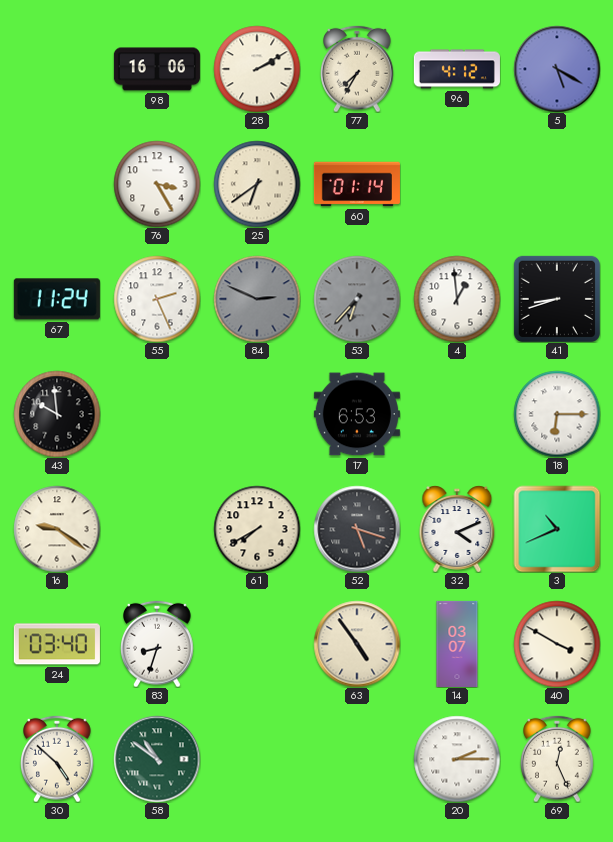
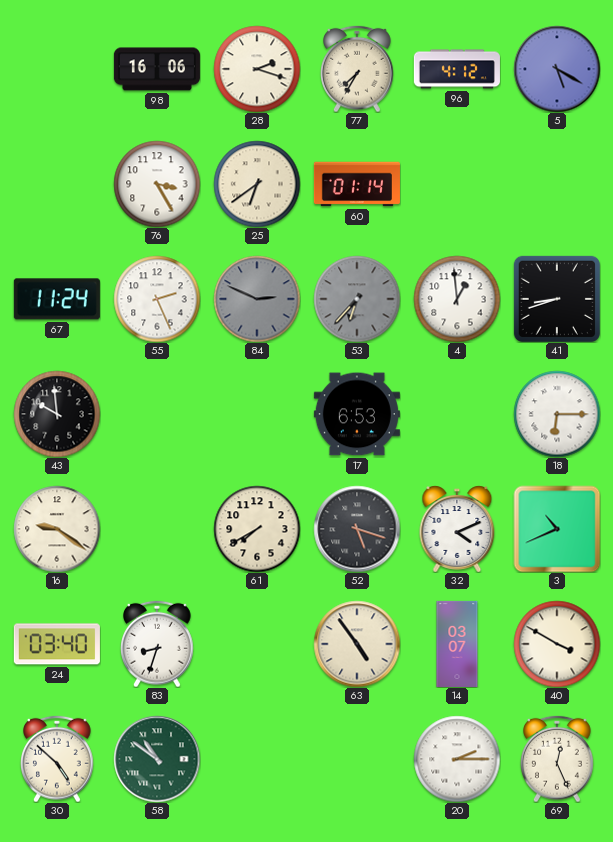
28: 2:10 -> 2:18
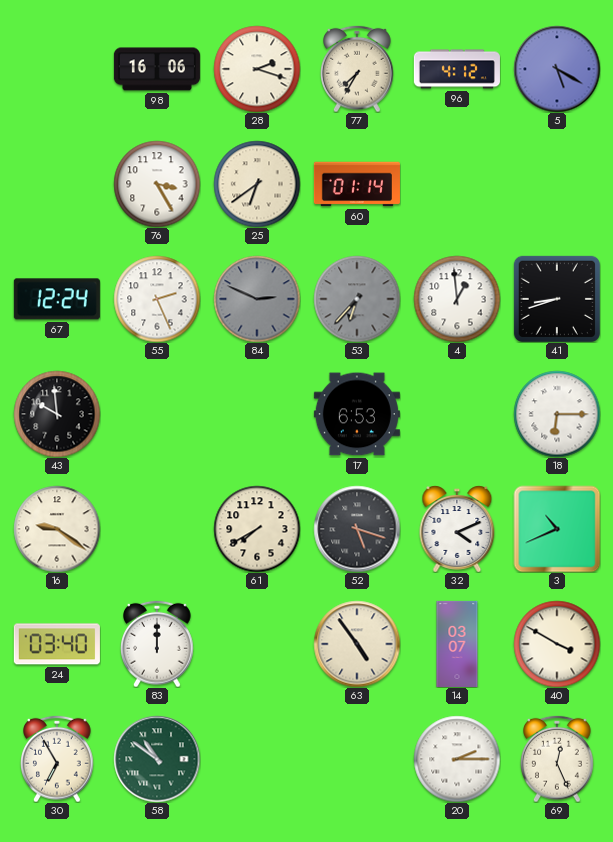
67: 11:24 -> 12:24
83: 8:33 -> 12:00
30: 4:52 -> 6:55
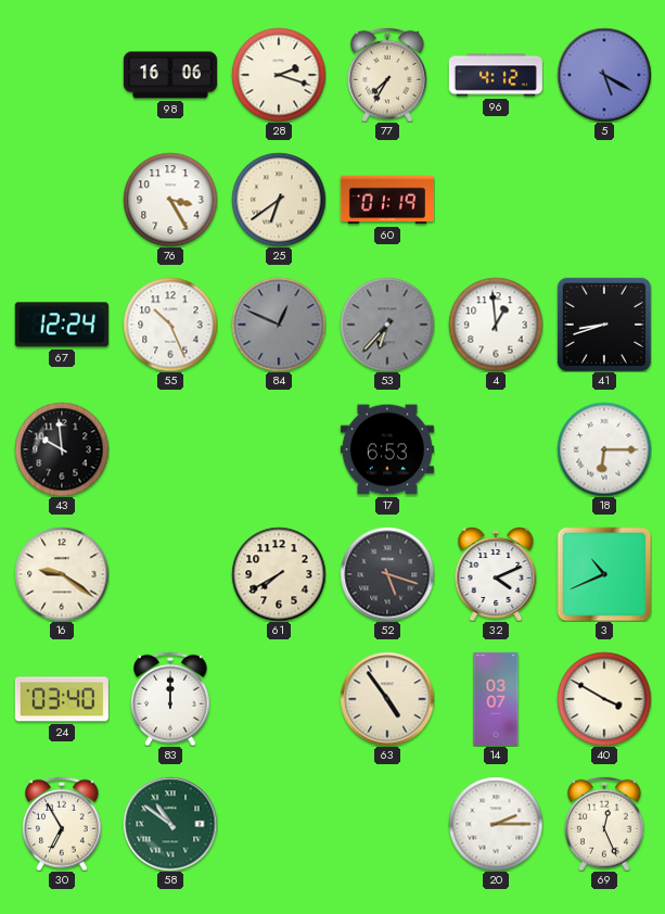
60: 01:14 -> 01:19
55: 2:26 -> 10:26
84: 2:49 -> 12:49
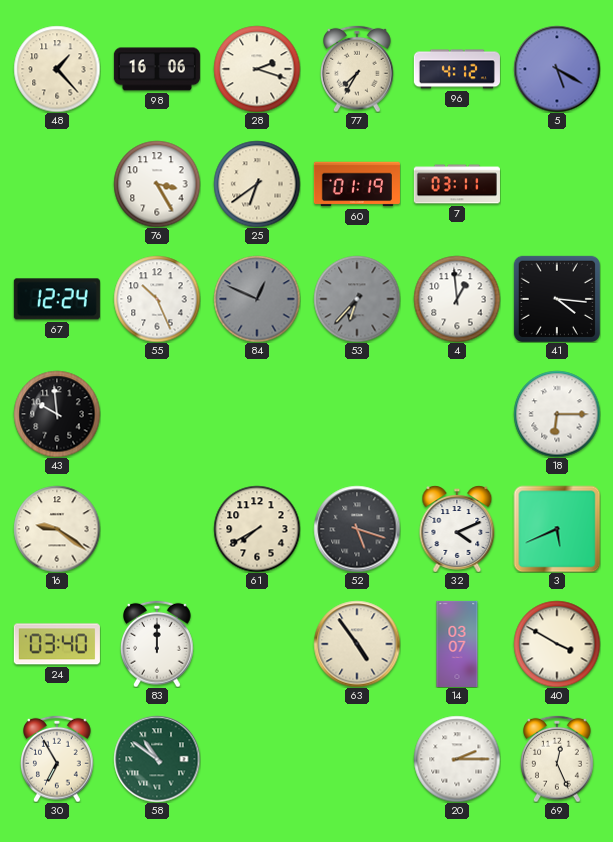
48: none -> 1:23
7: none -> 03:11
41: 8:42 -> 4:16
17: 6:53 -> none
3: 10:41 -> 5:41
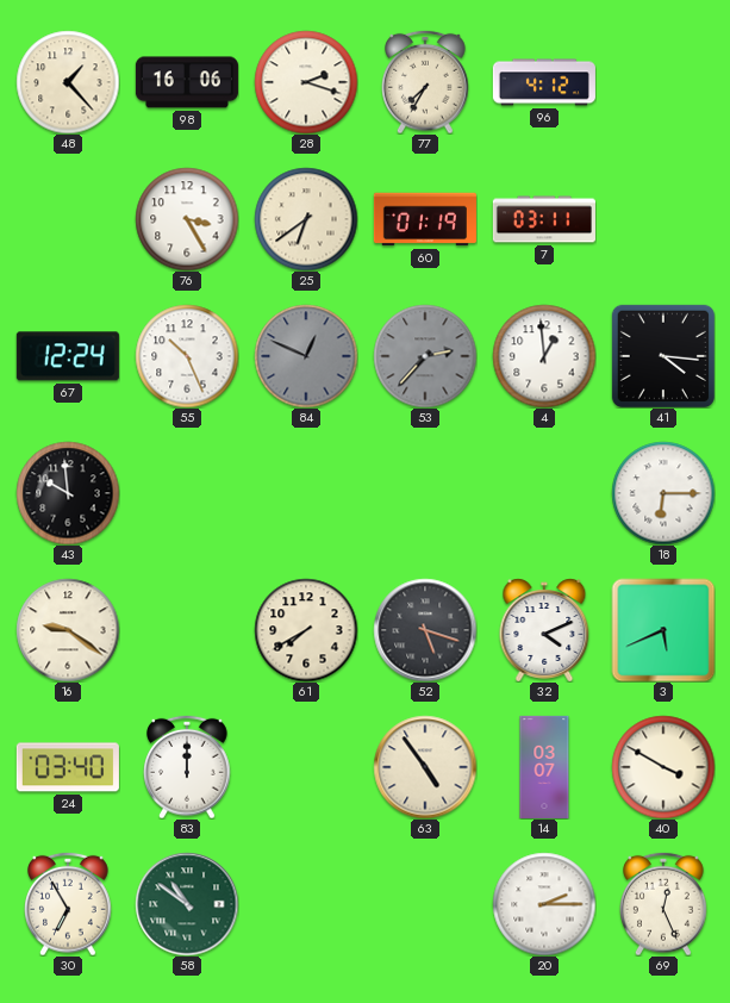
5: 5:20 -> none
53: 6:37 -> 2:37
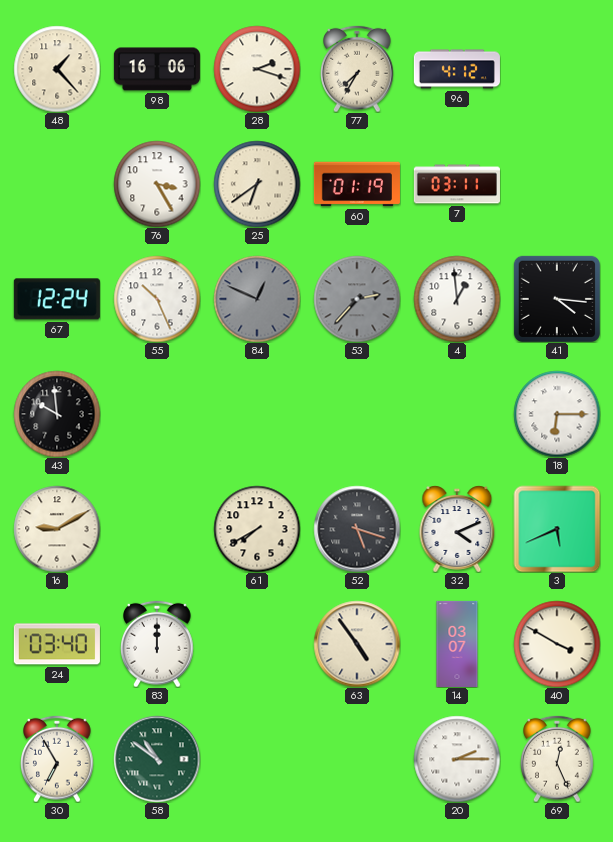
16: 9:21 -> 9:10
